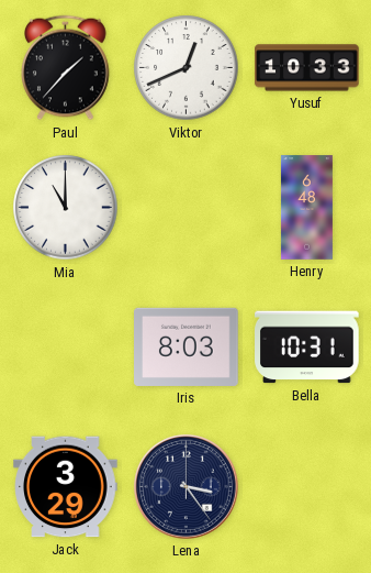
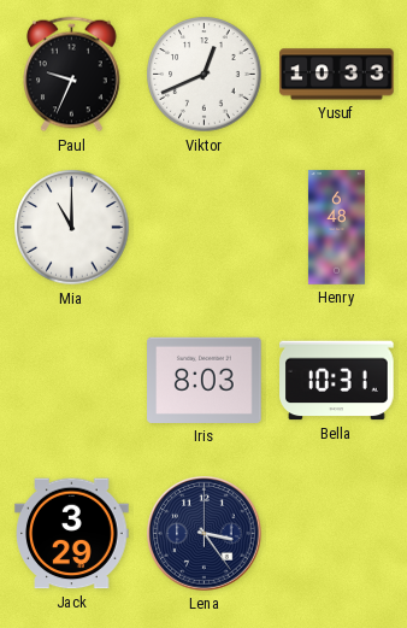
Paul: 1:37 -> 9:34
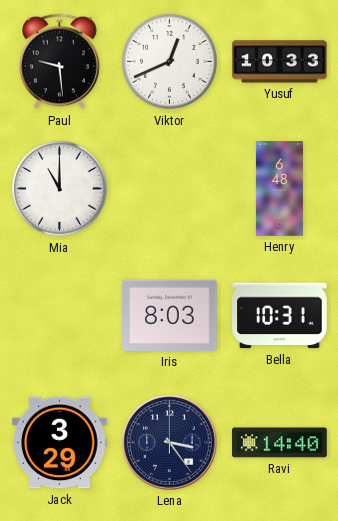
Paul: 9:34 -> 9:29
Ravi: none -> 14:40
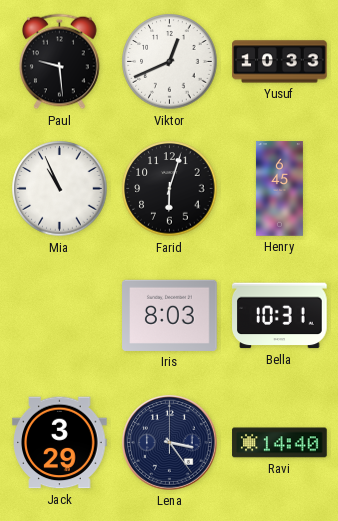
Mia: 11:00 -> 10:56
Farid: none -> 6:03
Henry: 6:48 -> 6:45
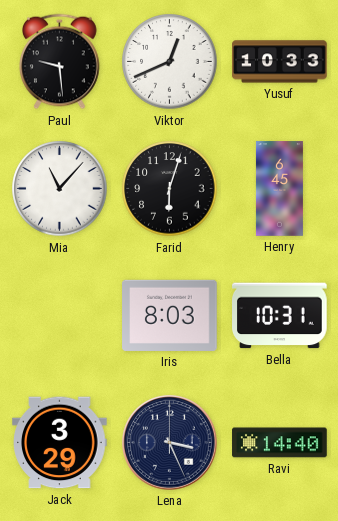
Mia: 10:56 -> 11:07
Lena: 3:24 -> 3:26
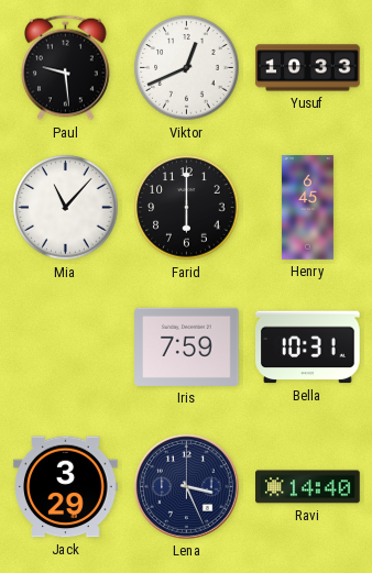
Farid: 6:03 -> 6:00
Iris: 8:03 -> 7:59
